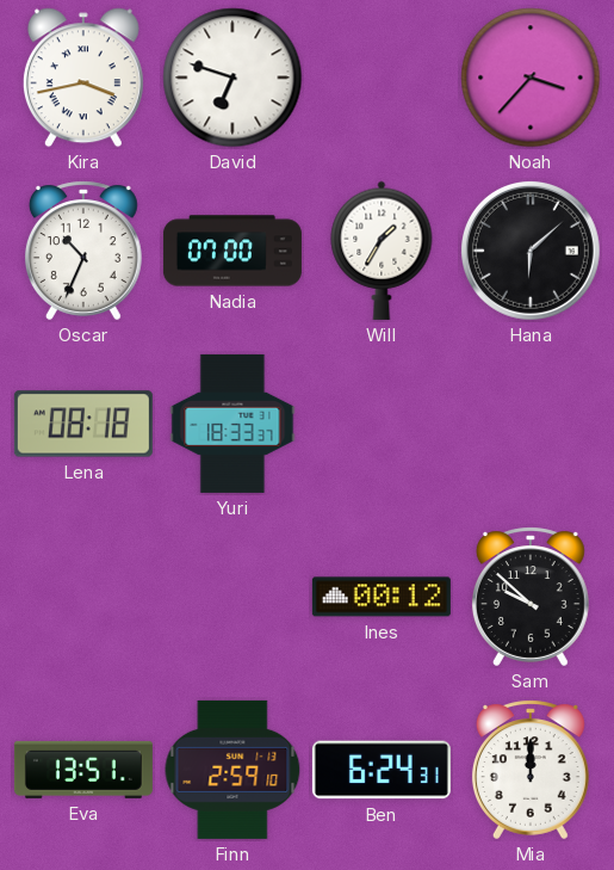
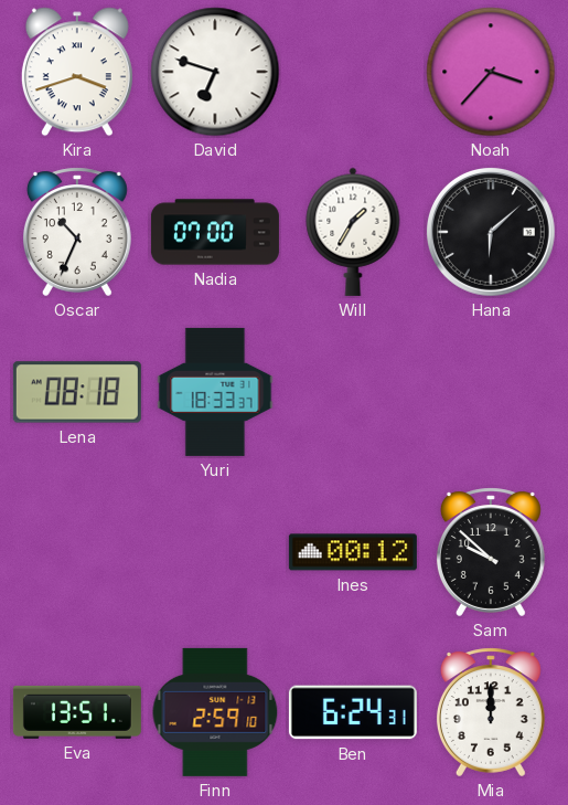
Kira: 3:43 -> 3:42
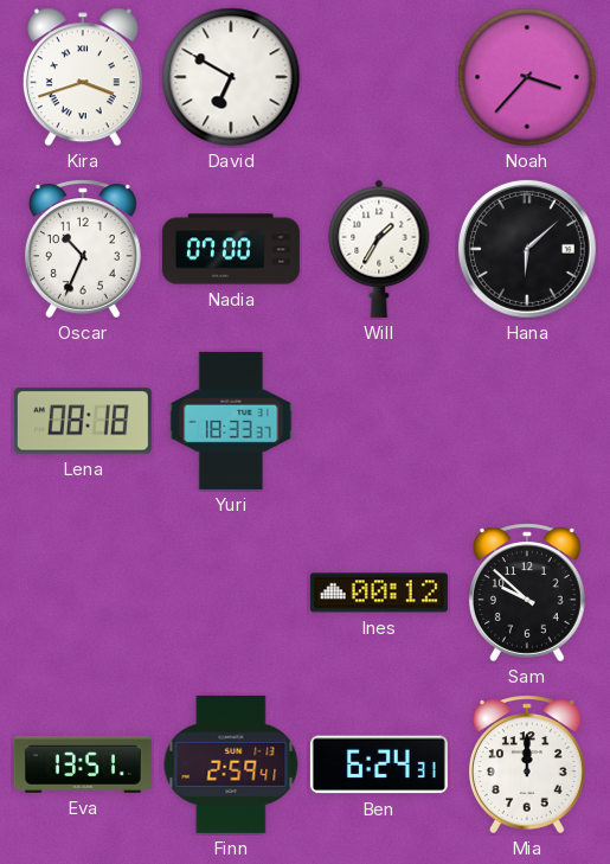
David: 6:48 -> 6:50
Finn: 2:59:10 -> 2:59:41
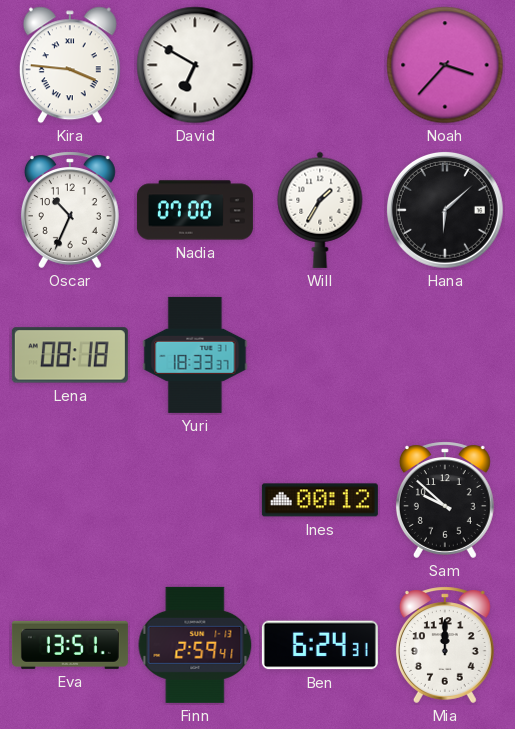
Kira: 3:42 -> 3:46
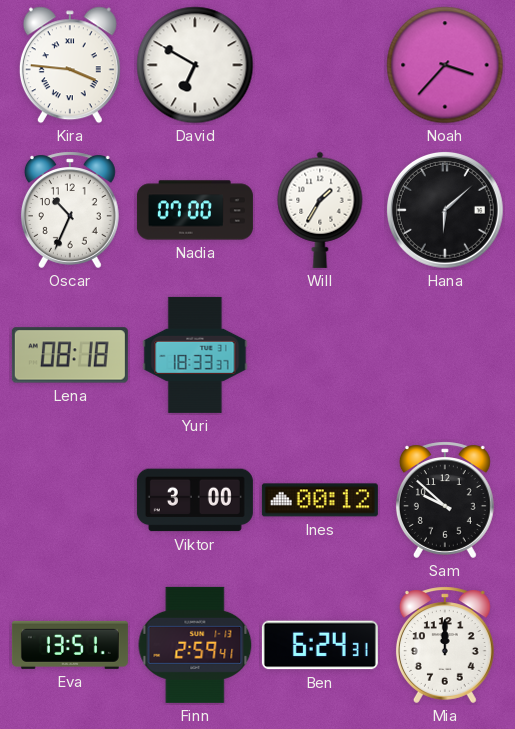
Viktor: none -> 3:00
